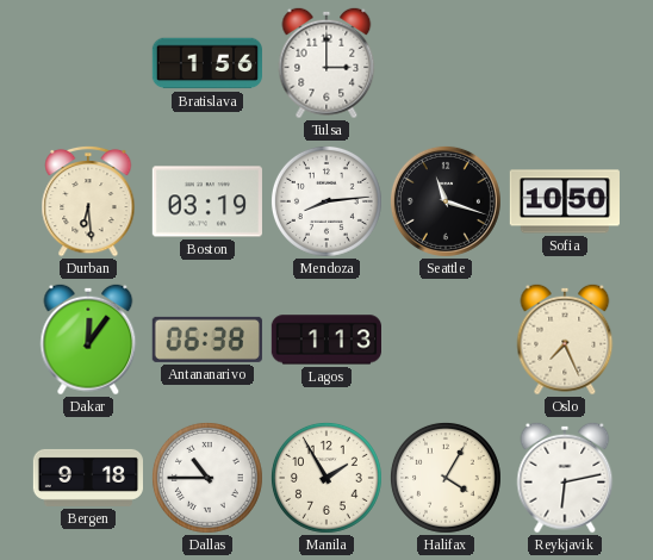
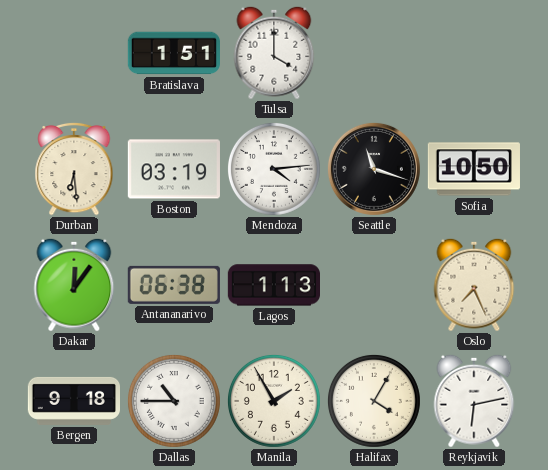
Bratislava: 1:56 -> 1:51
Tulsa: 3:00 -> 4:00
Mendoza: 8:14 -> 4:14
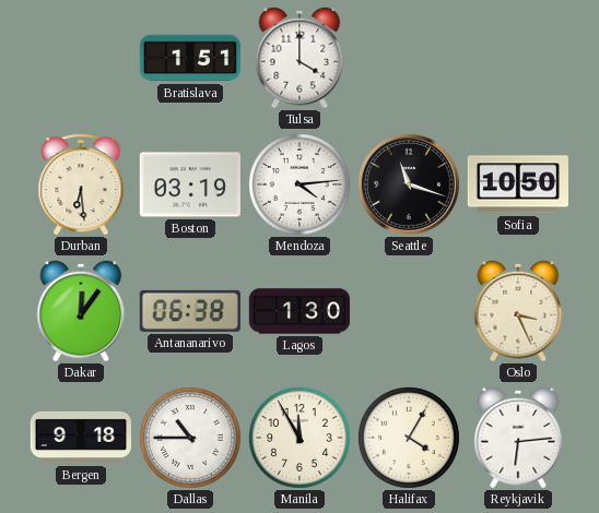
Lagos: 1:13 -> 1:30
Oslo: 7:26 -> 3:26
Manila: 1:55 -> 11:55
Reykjavik: 6:13 -> 6:14
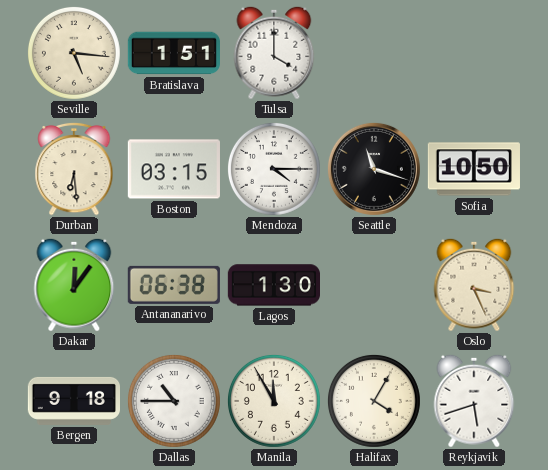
Seville: none -> 5:16
Boston: 03:19 -> 03:15
Mendoza: 4:14 -> 4:15
Reykjavik: 6:14 -> 5:42
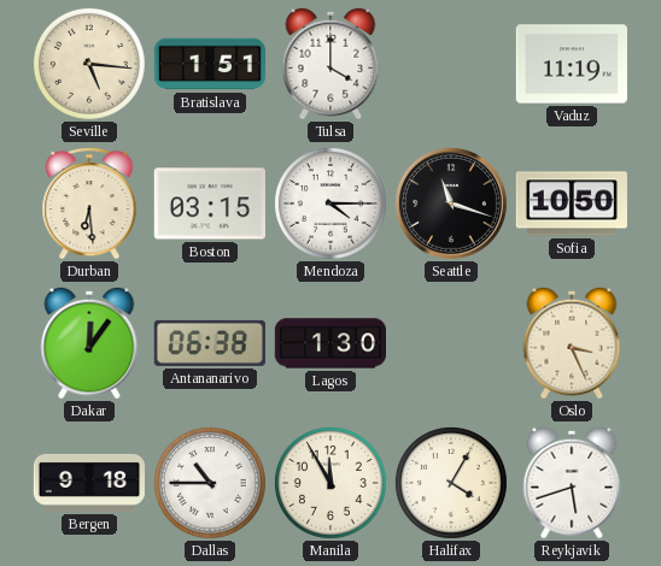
Vaduz: none -> 11:19
